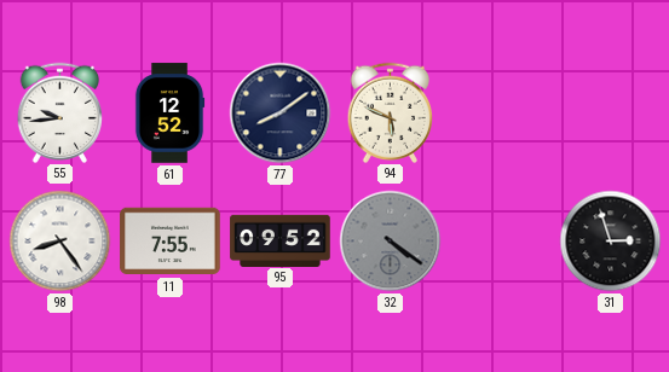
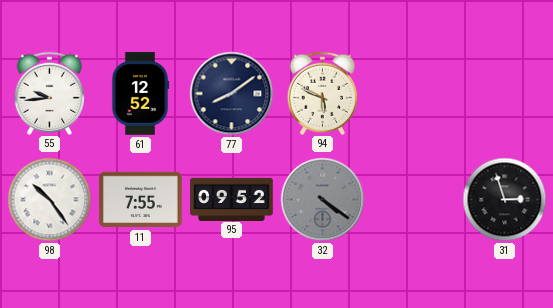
98: 8:24 -> 10:24
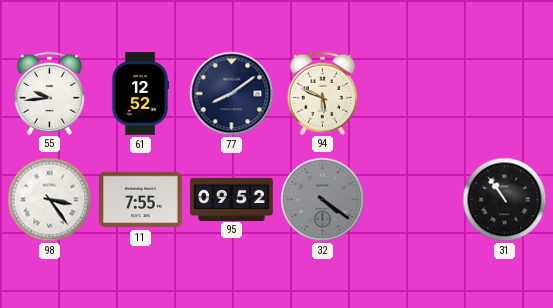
98: 10:24 -> 3:24
31: 2:57 -> 10:54
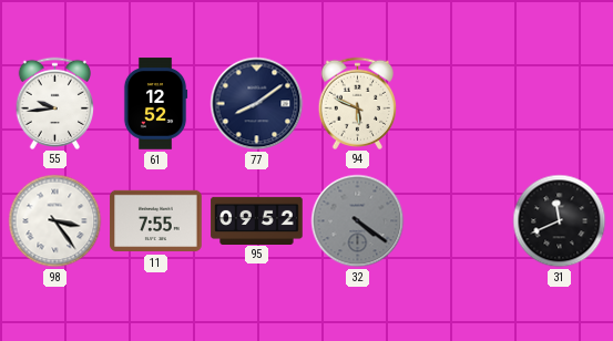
31: 10:54 -> 11:41
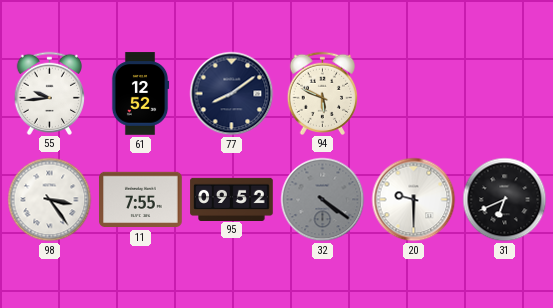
20: none -> 9:30
31: 11:41 -> 6:41
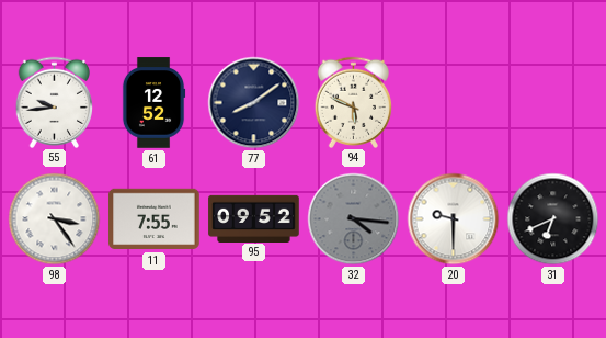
32: 4:21 -> 4:16
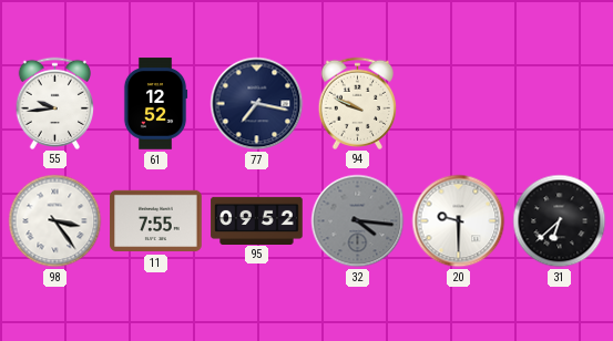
77: 8:09 -> 7:17
94: 5:49 -> 9:49
31: 6:41 -> 6:38
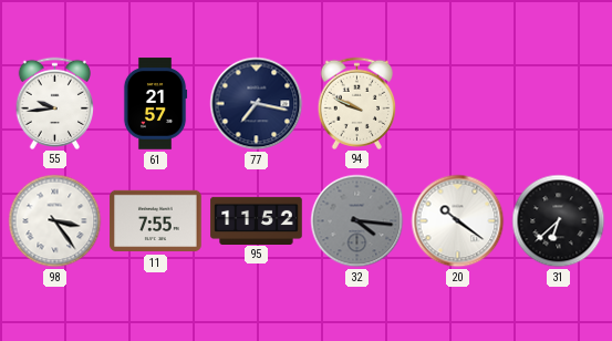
61: 12:52 -> 21:57
95: 09:52 -> 11:52
20: 9:30 -> 10:21
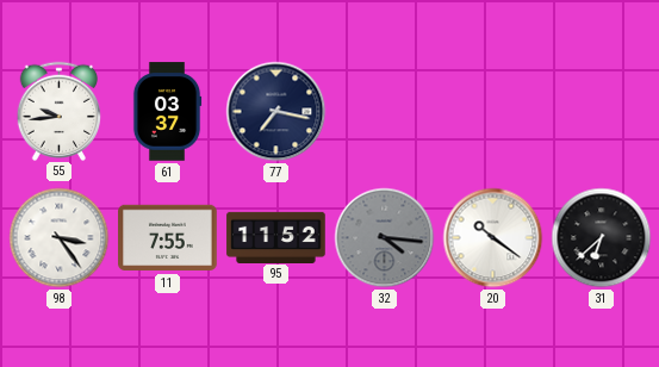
61: 21:57 -> 03:37
94: 9:49 -> none
